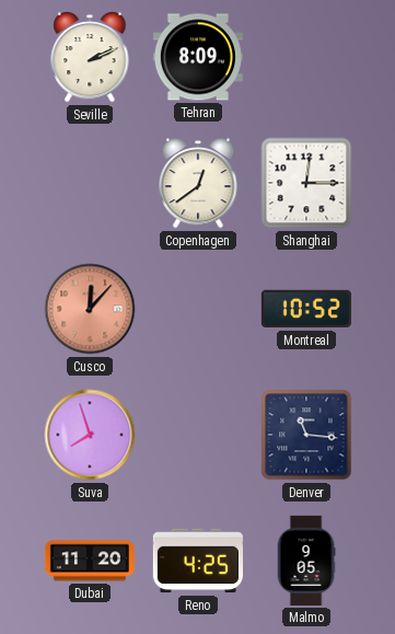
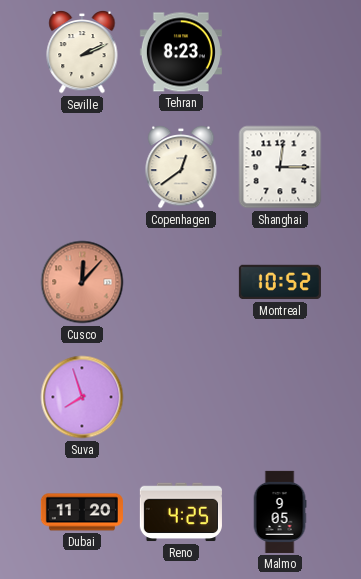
Tehran: 8:09 -> 8:23
Denver: 11:16 -> none
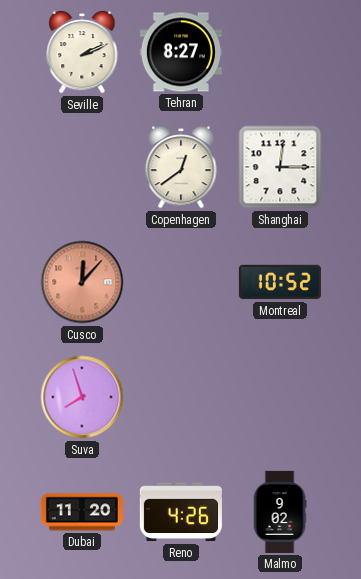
Tehran: 8:23 -> 8:27
Reno: 4:25 -> 4:26
Malmo: 9:05 -> 9:02
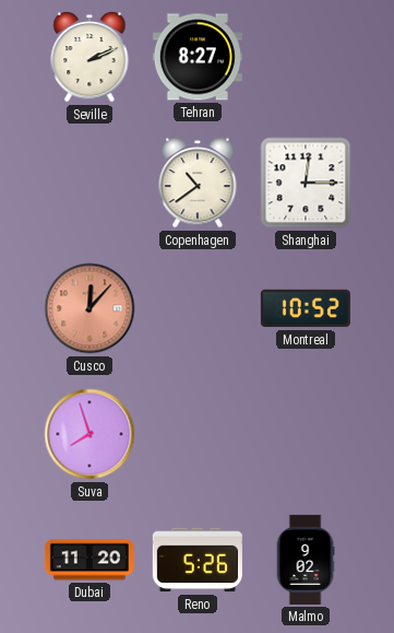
Copenhagen: 12:39 -> 10:39
Reno: 4:26 -> 5:26
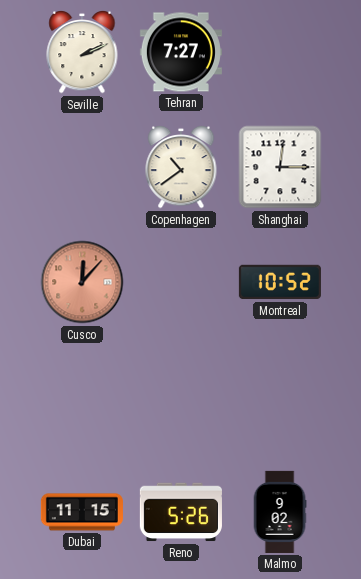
Tehran: 8:27 -> 7:27
Suva: 7:57 -> none
Dubai: 11:20 -> 11:15
